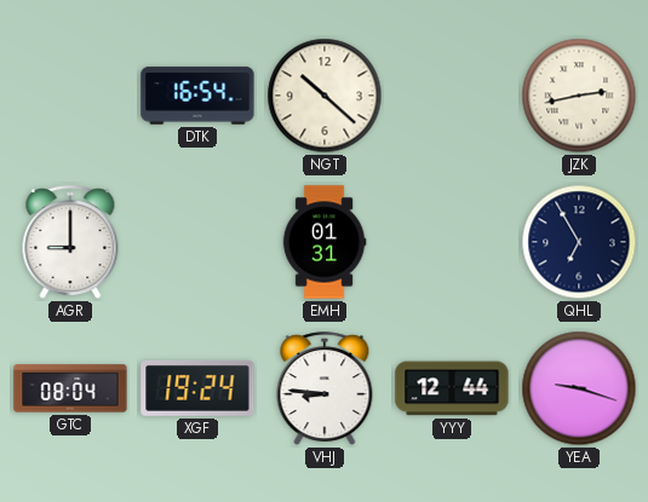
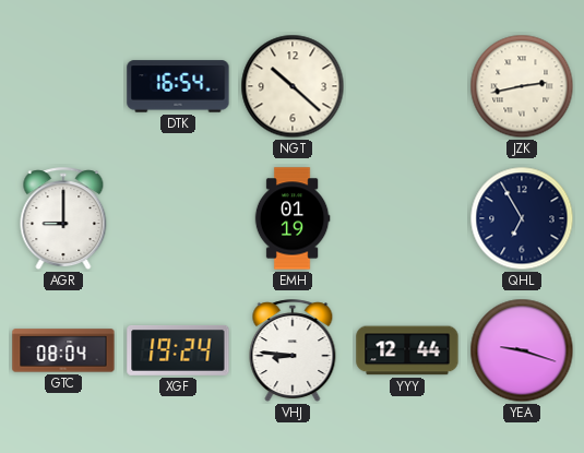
EMH: 01:31 -> 01:19
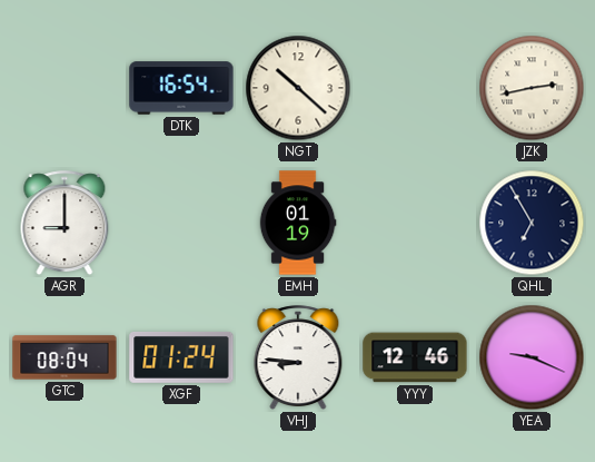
XGF: 19:24 -> 01:24
YYY: 12:44 -> 12:46
YEA: 9:18 -> 9:19
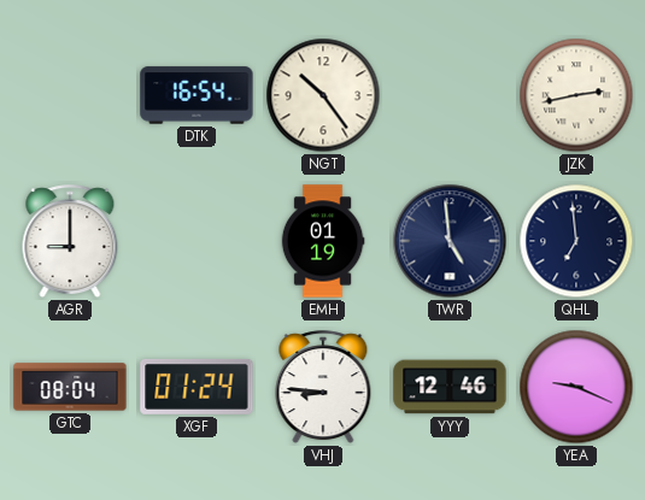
NGT: 10:22 -> 10:24
TWR: none -> 4:59
QHL: 6:55 -> 6:59
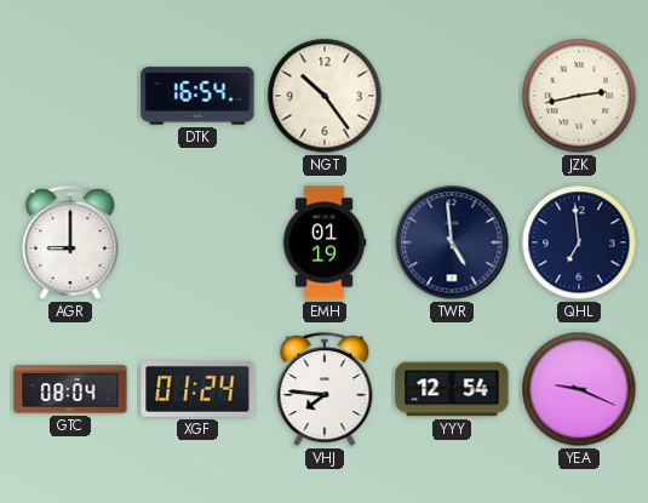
VHJ: 8:46 -> 7:46
YYY: 12:46 -> 12:54
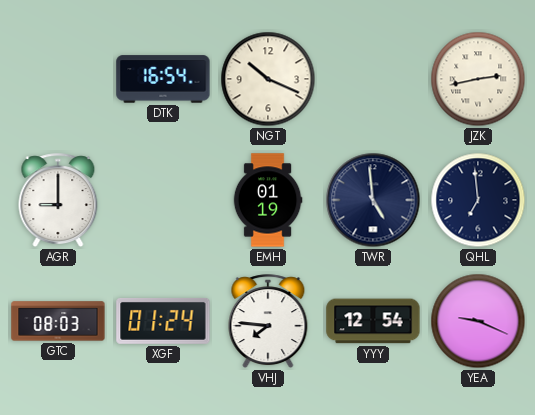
NGT: 10:24 -> 10:19
GTC: 08:04 -> 08:03
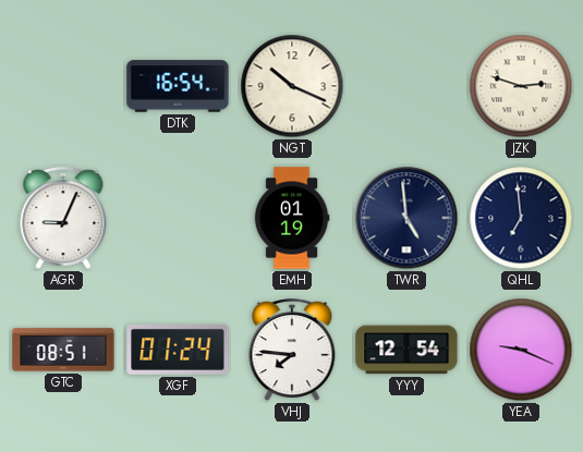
JZK: 2:43 -> 2:48
AGR: 9:00 -> 9:04
GTC: 08:03 -> 08:51
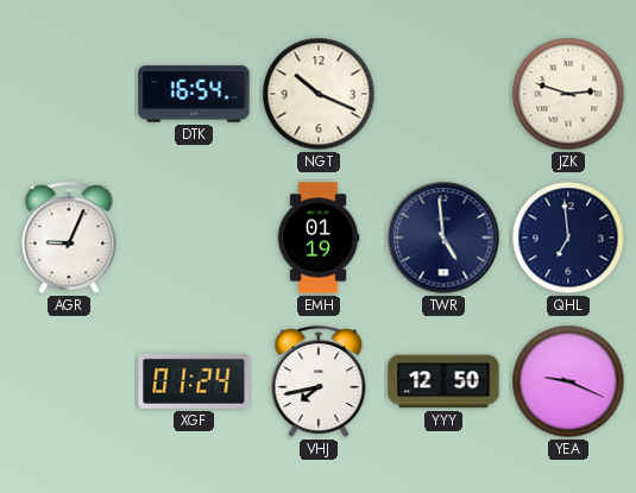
GTC: 08:51 -> none
VHJ: 7:46 -> 7:43
YYY: 12:54 -> 12:50
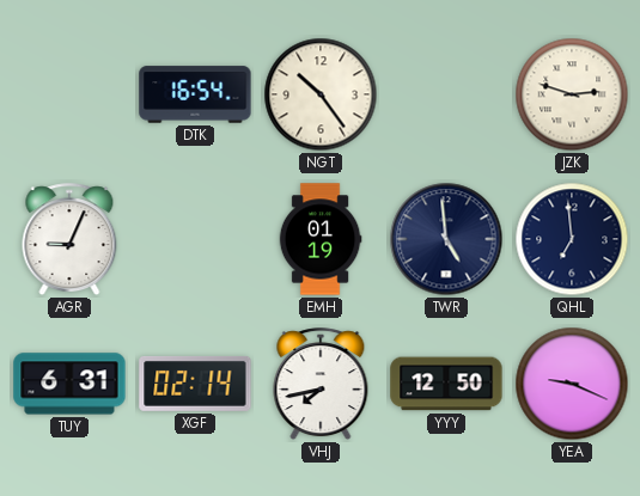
NGT: 10:19 -> 10:24
TUY: none -> 6:31
XGF: 01:24 -> 02:14
